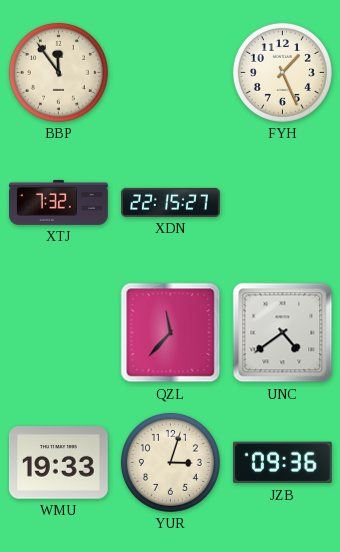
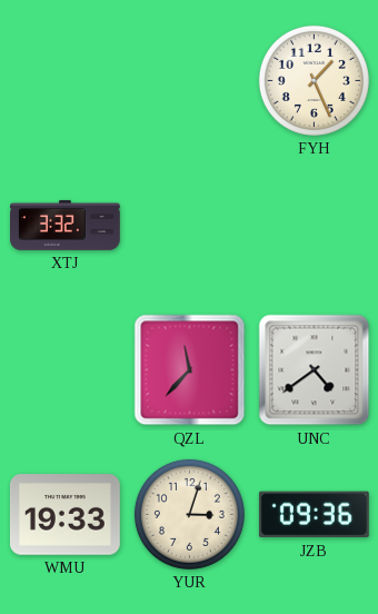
BBP: 11:54 -> none
XTJ: 7:32 -> 3:32
XDN: 22:15 -> none
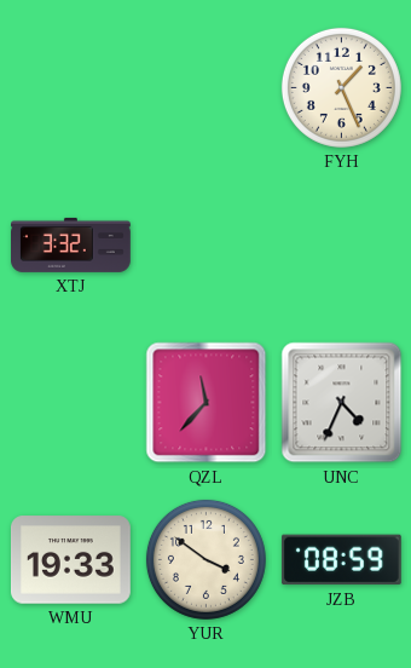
UNC: 4:39 -> 4:34
YUR: 3:03 -> 3:51
JZB: 09:36 -> 08:59
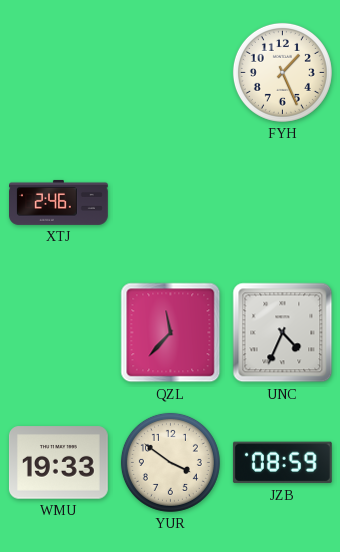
XTJ: 3:32 -> 2:46
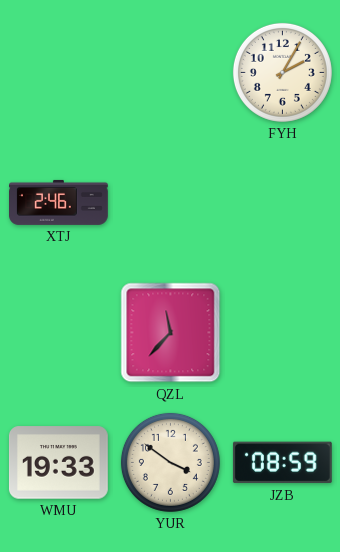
FYH: 1:26 -> 2:05
UNC: 4:34 -> none
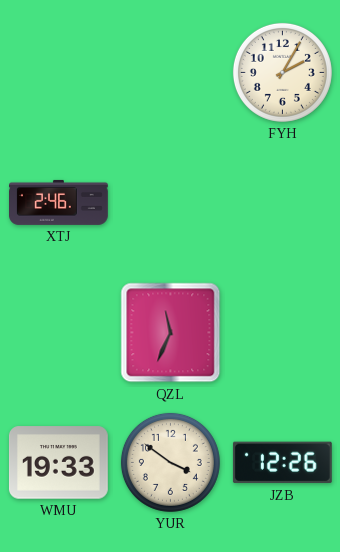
QZL: 11:37 -> 11:34
JZB: 08:59 -> 12:26
